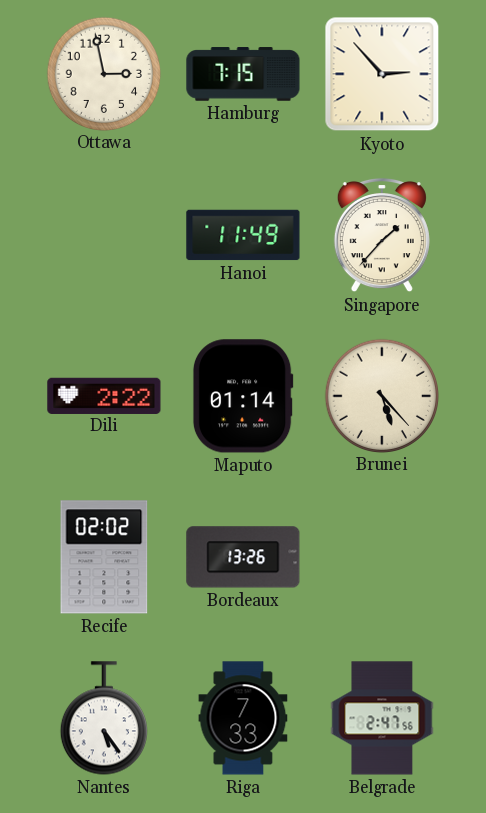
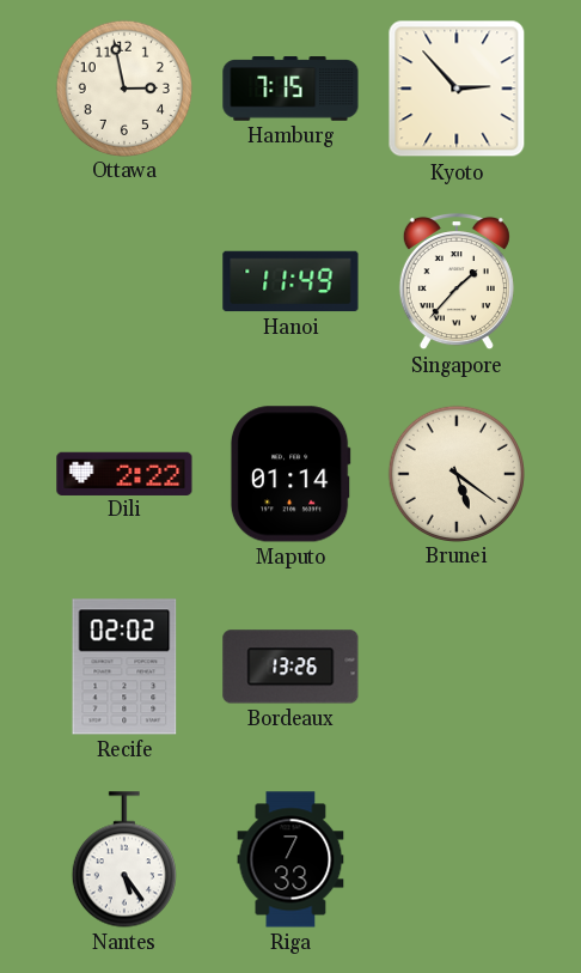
Brunei: 5:23 -> 5:21
Belgrade: 2:47 -> none
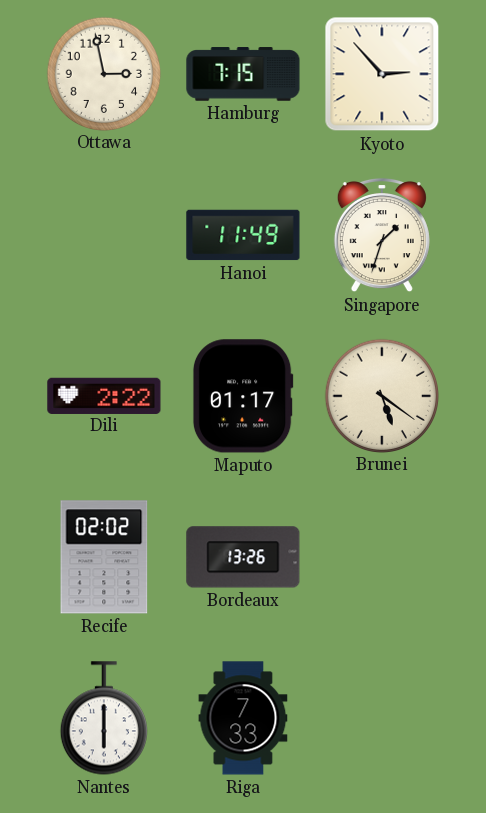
Singapore: 1:37 -> 1:33
Maputo: 01:14 -> 01:17
Nantes: 5:24 -> 6:00
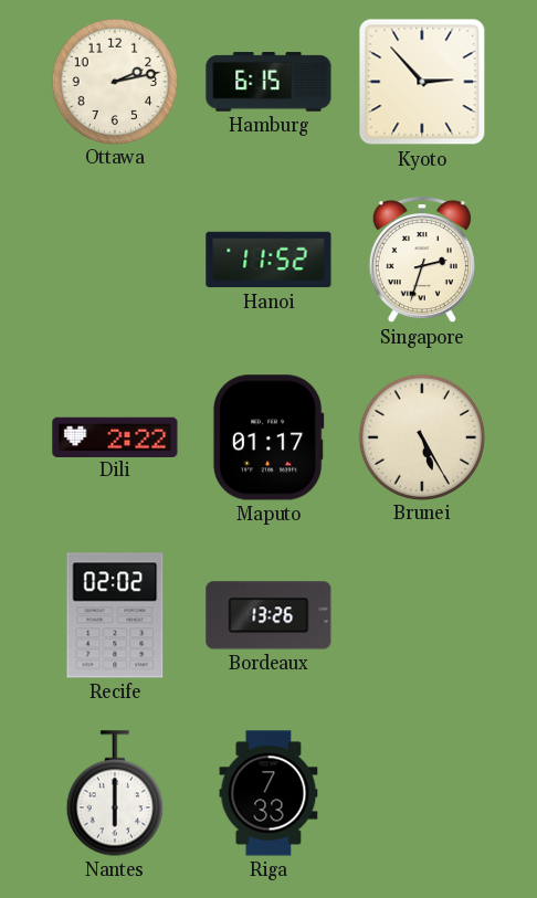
Ottawa: 2:58 -> 2:13
Hamburg: 7:15 -> 6:15
Hanoi: 11:49 -> 11:52
Singapore: 1:33 -> 2:33
Brunei: 5:21 -> 5:25
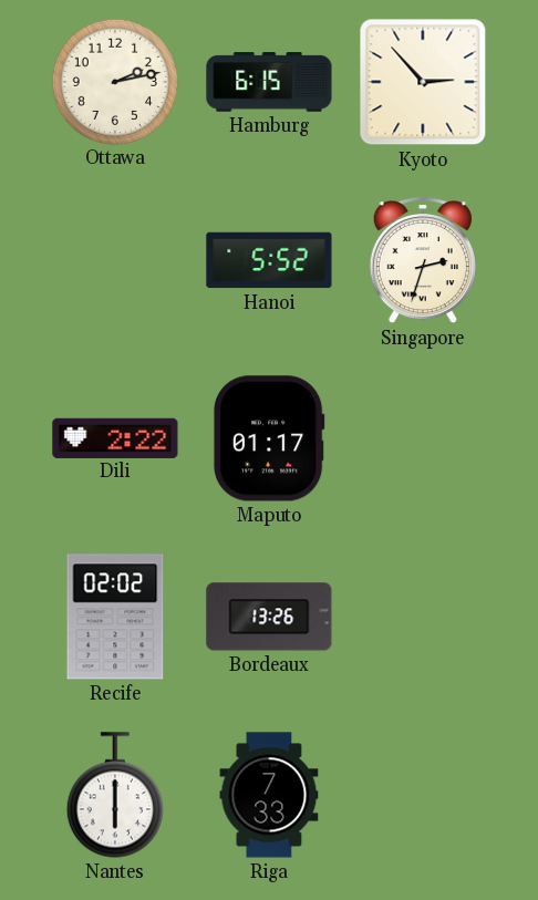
Hanoi: 11:52 -> 5:52
Brunei: 5:25 -> none
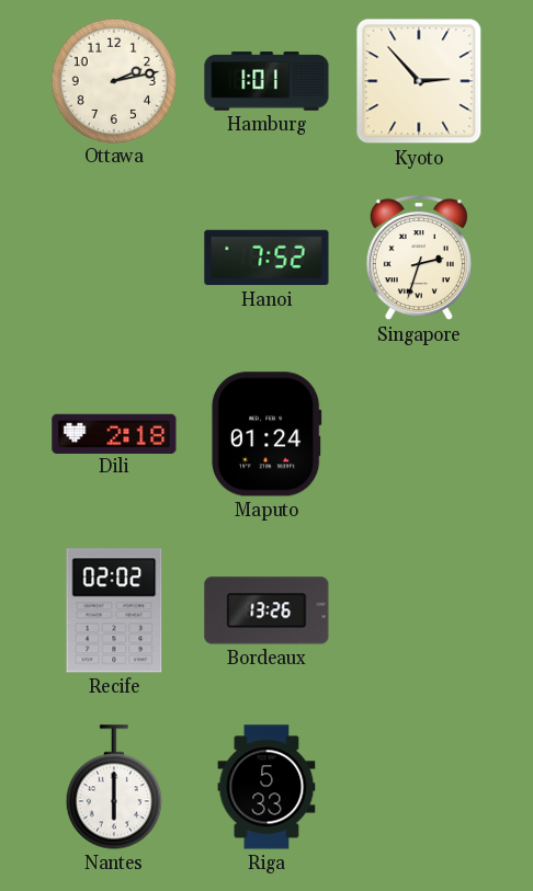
Hamburg: 6:15 -> 1:01
Hanoi: 5:52 -> 7:52
Dili: 2:22 -> 2:18
Maputo: 01:17 -> 01:24
Riga: 7:33 -> 5:33
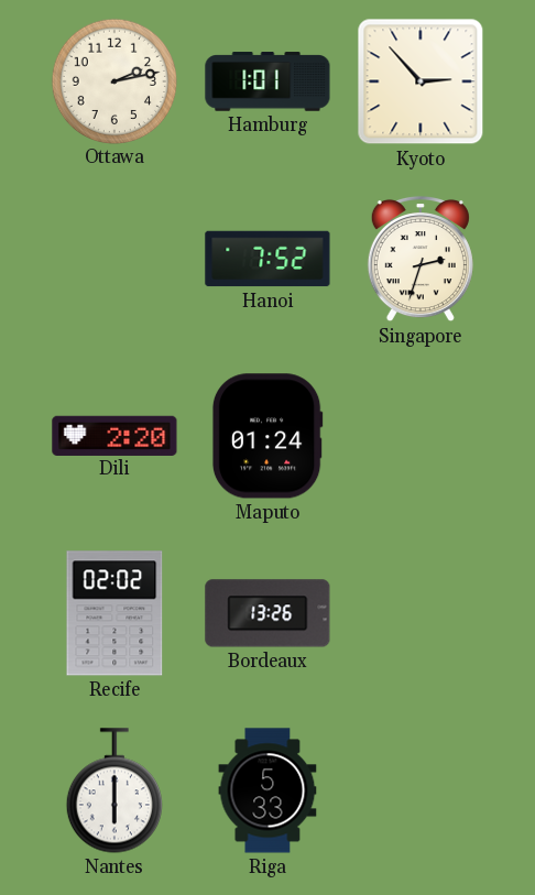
Dili: 2:18 -> 2:20
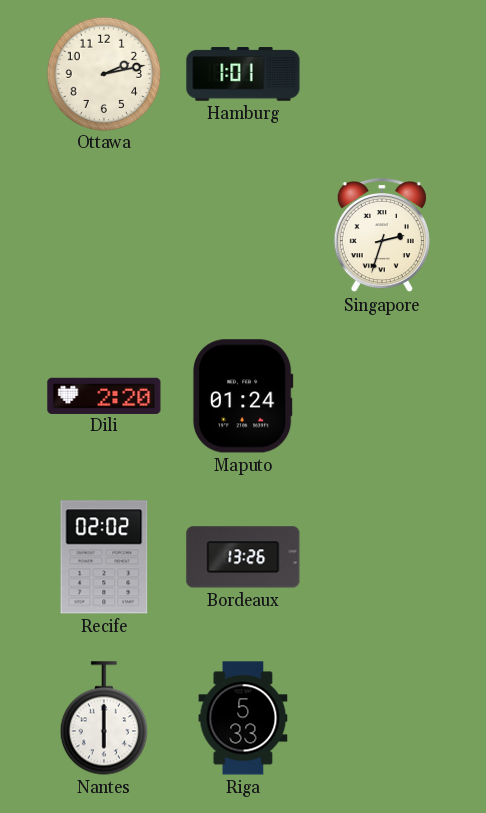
Kyoto: 2:53 -> none
Hanoi: 7:52 -> none
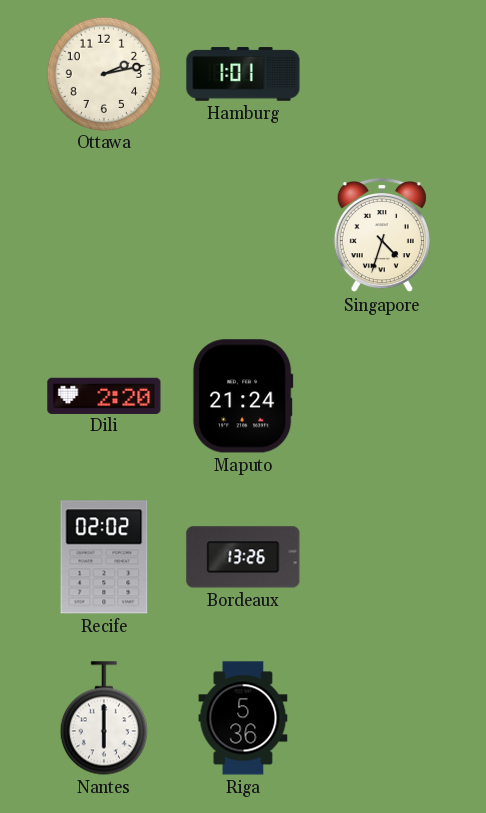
Singapore: 2:33 -> 4:33
Maputo: 01:24 -> 21:24
Riga: 5:33 -> 5:36
